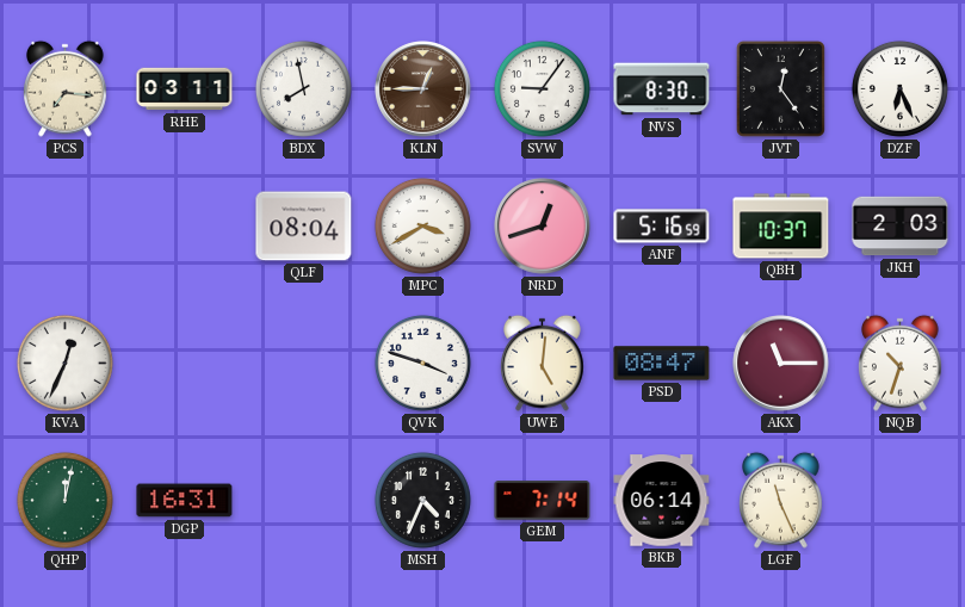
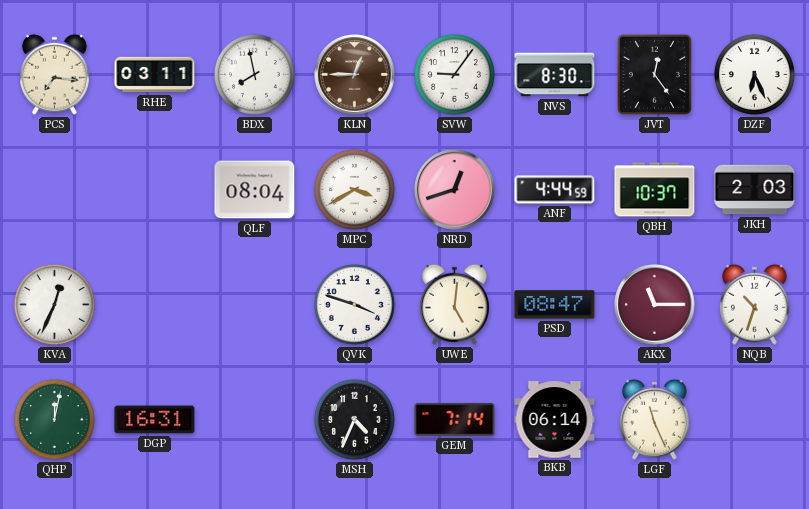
ANF: 5:16 -> 4:44
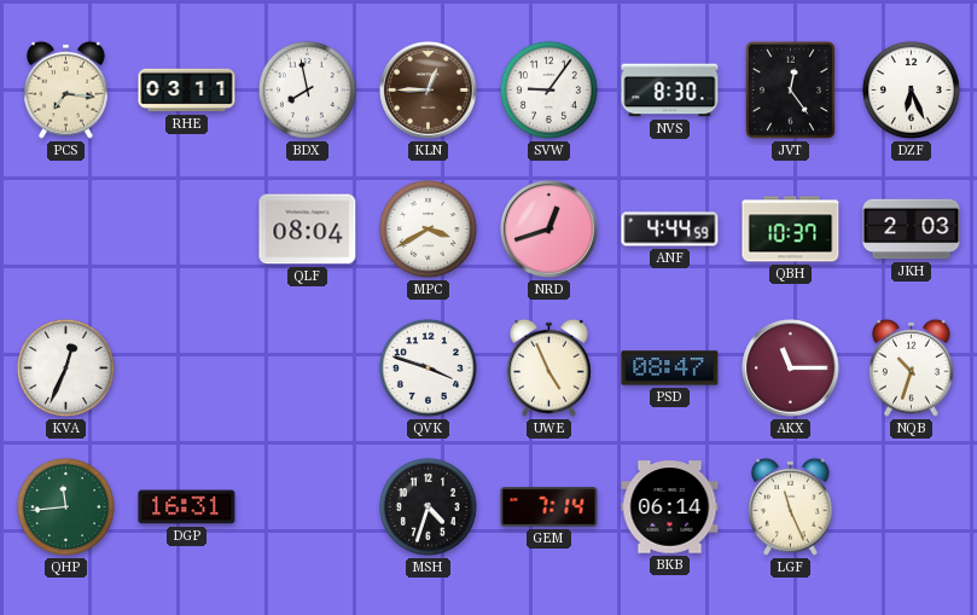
UWE: 5:01 -> 4:56
QHP: 12:02 -> 11:44
MSH: 4:34 -> 4:33
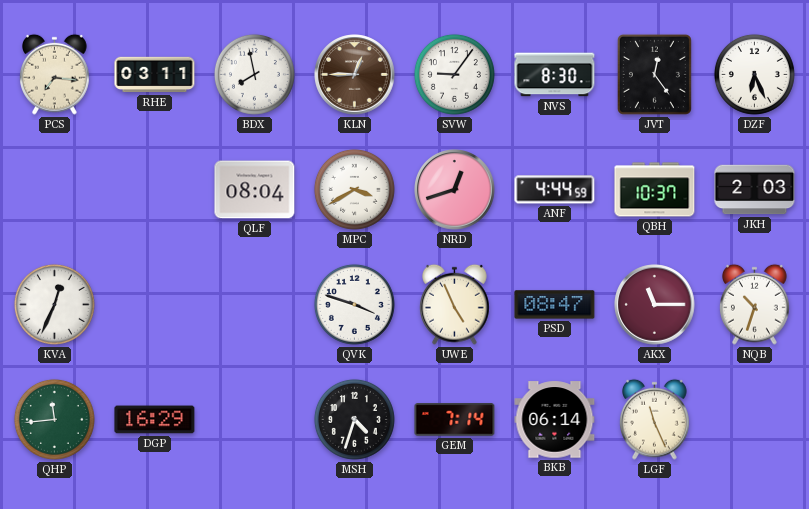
DGP: 16:31 -> 16:29
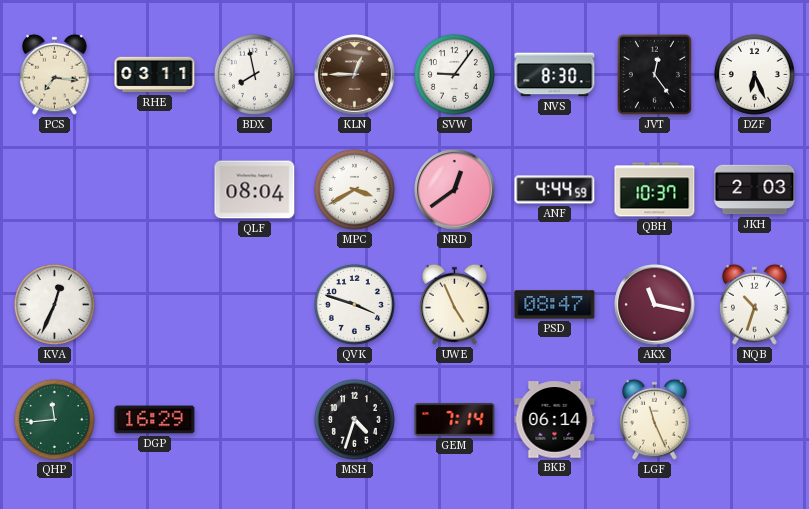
NRD: 12:42 -> 12:39
AKX: 11:15 -> 11:17
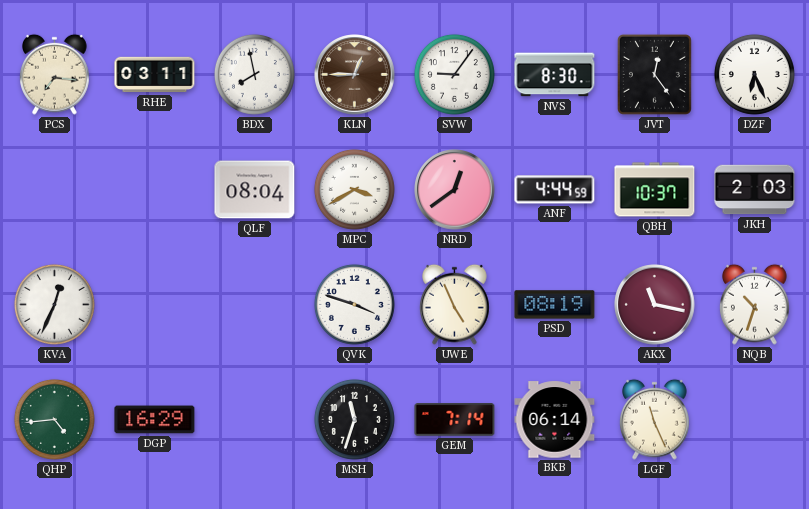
PSD: 08:47 -> 08:19
QHP: 11:44 -> 4:44
MSH: 4:33 -> 11:33
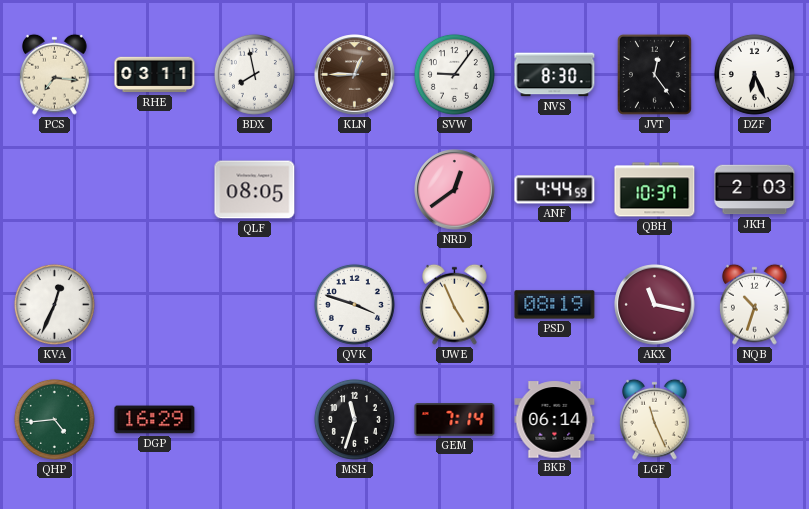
QLF: 08:04 -> 08:05
MPC: 3:40 -> none
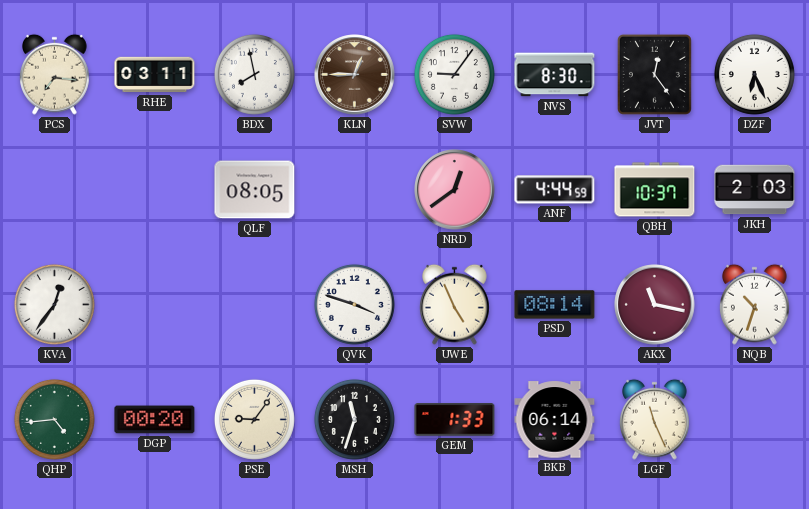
KVA: 12:34 -> 12:36
PSD: 08:19 -> 08:14
DGP: 16:29 -> 00:20
PSE: none -> 9:06
GEM: 7:14 -> 1:33
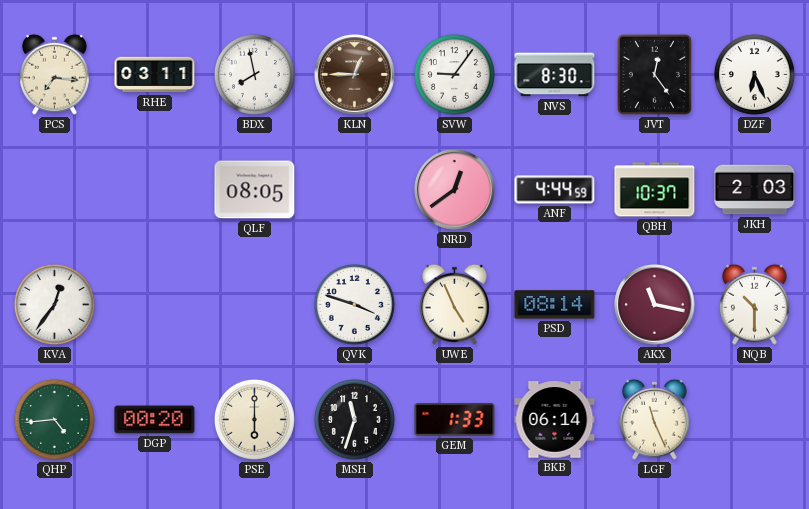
NQB: 10:33 -> 10:30
PSE: 9:06 -> 6:00
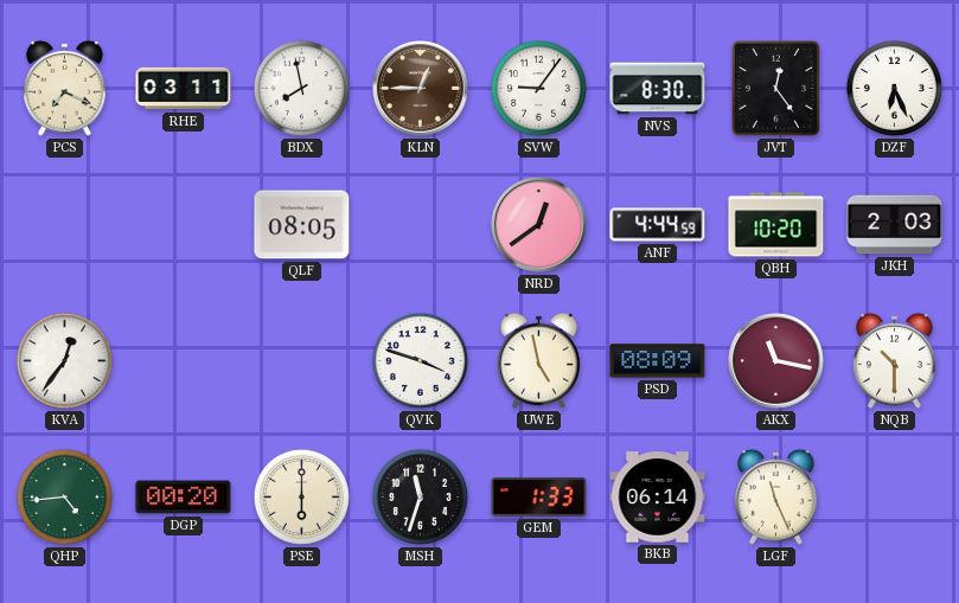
PCS: 7:16 -> 7:19
QBH: 10:37 -> 10:20
UWE: 4:56 -> 4:58
PSD: 08:14 -> 08:09
